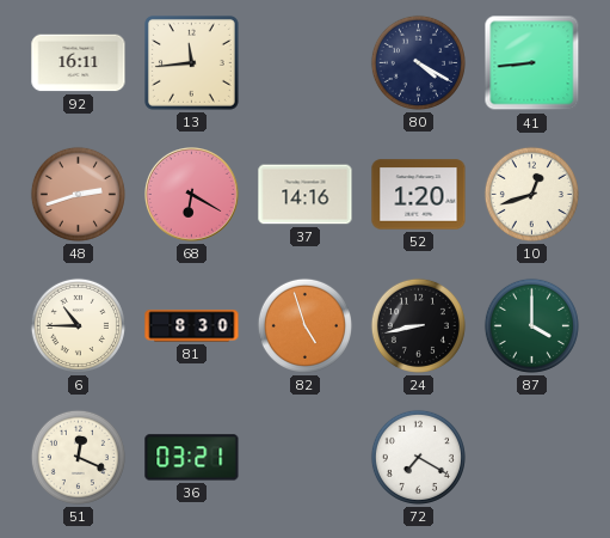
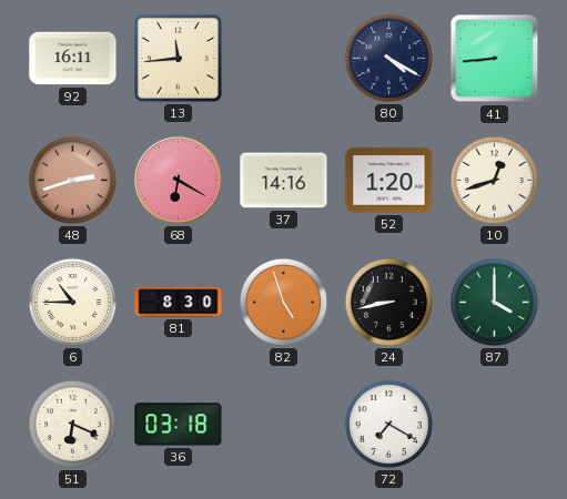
51: 12:19 -> 6:19
36: 03:21 -> 03:18
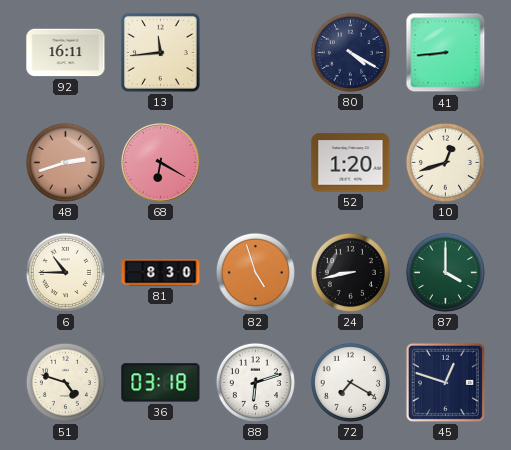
37: 14:16 -> none
51: 6:19 -> 4:48
88: none -> 6:12
45: none -> 12:48
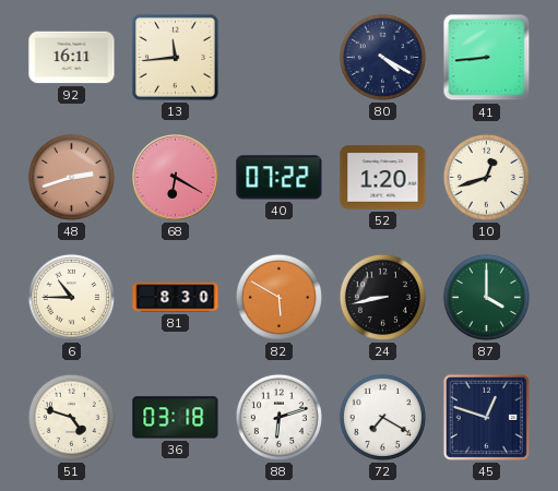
40: none -> 07:22
82: 4:57 -> 5:50
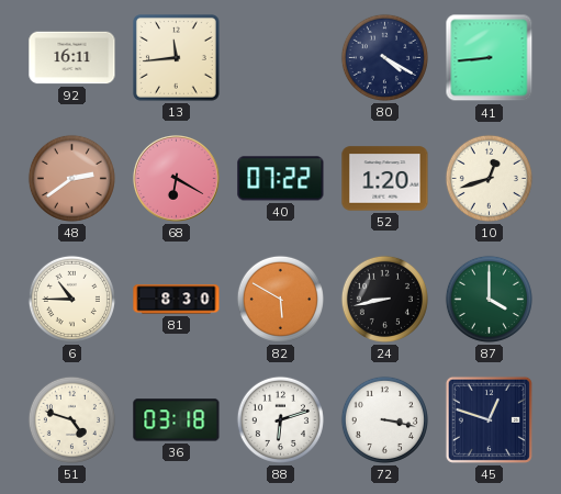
48: 2:42 -> 2:39
72: 7:20 -> 3:17
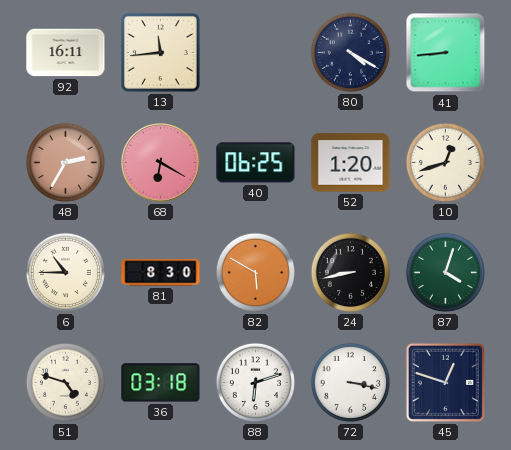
48: 2:39 -> 2:35
40: 07:22 -> 06:25
87: 4:00 -> 4:03
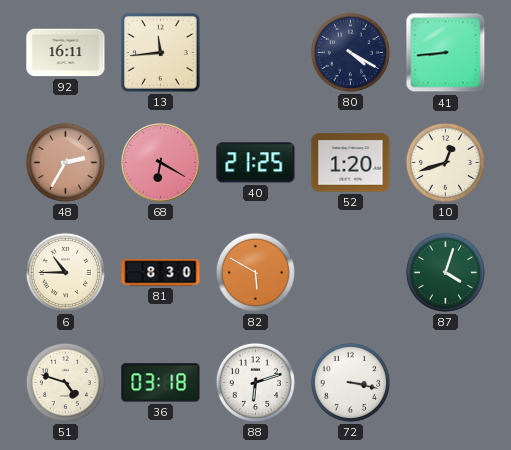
40: 06:25 -> 21:25
24: 8:43 -> none
45: 12:48 -> none
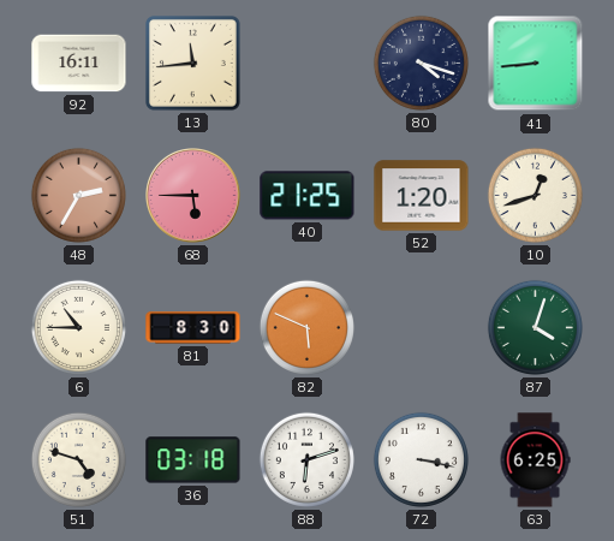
80: 4:20 -> 4:18
68: 6:20 -> 5:45
82: 5:50 -> 5:49
63: none -> 6:25
